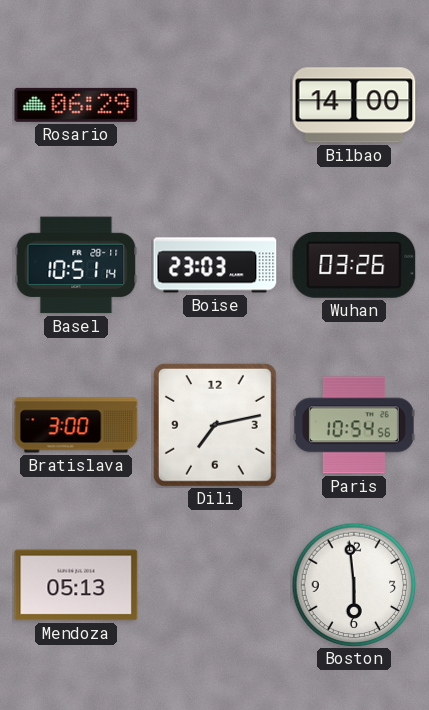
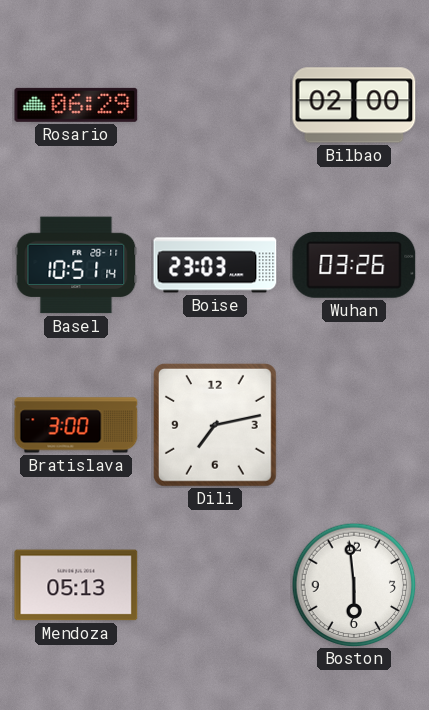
Bilbao: 14:00 -> 02:00
Paris: 10:54 -> none
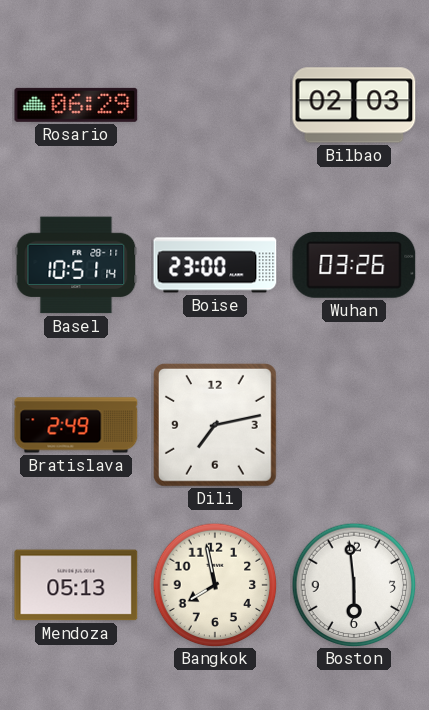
Bilbao: 02:00 -> 02:03
Boise: 23:03 -> 23:00
Bratislava: 3:00 -> 2:49
Bangkok: none -> 7:58
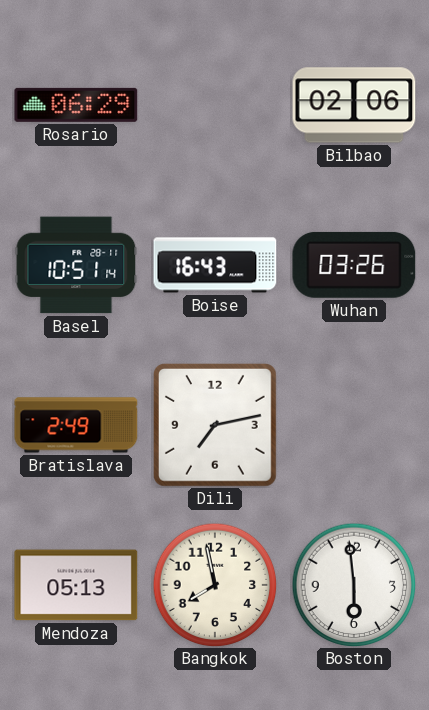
Bilbao: 02:03 -> 02:06
Boise: 23:00 -> 16:43
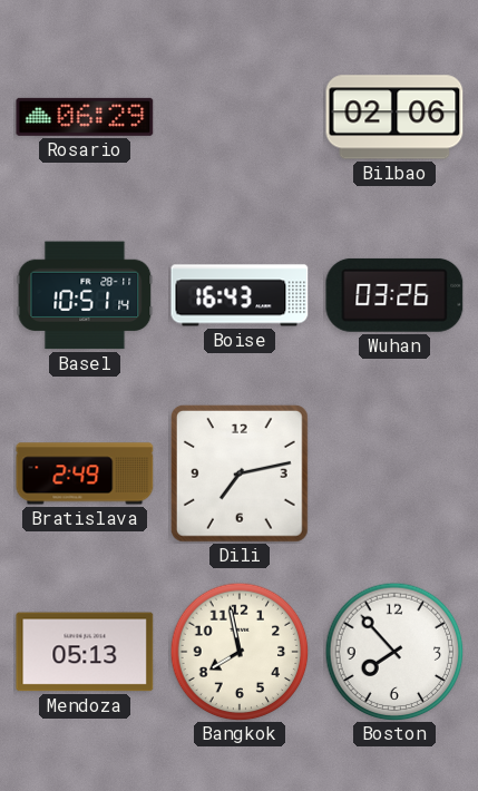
Boston: 5:59 -> 7:53
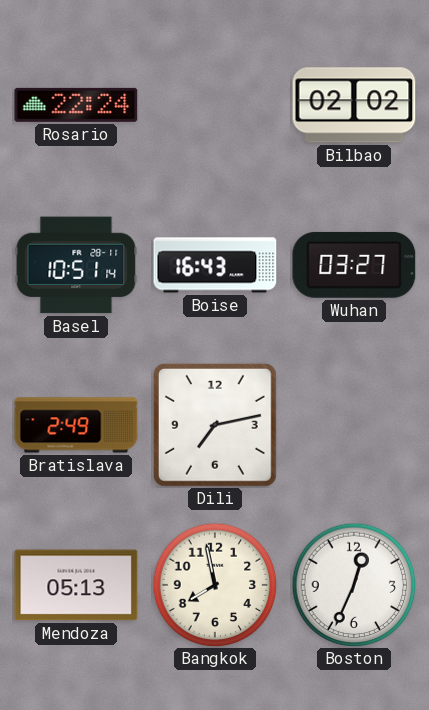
Rosario: 06:29 -> 22:24
Bilbao: 02:06 -> 02:02
Wuhan: 03:26 -> 03:27
Boston: 7:53 -> 12:34
